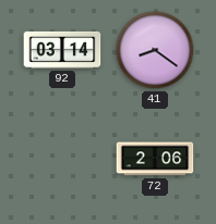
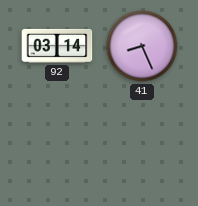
41: 8:21 -> 8:26
72: 2:06 -> none
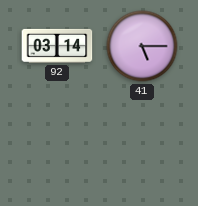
41: 8:26 -> 5:15
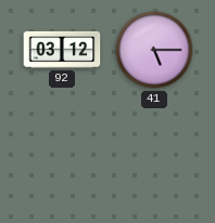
92: 03:14 -> 03:12
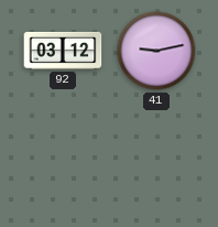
41: 5:15 -> 9:13
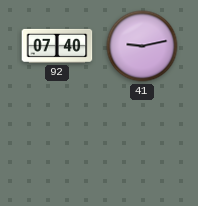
92: 03:12 -> 07:40
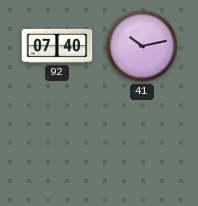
41: 9:13 -> 10:13
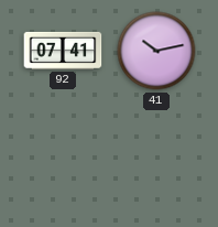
92: 07:40 -> 07:41
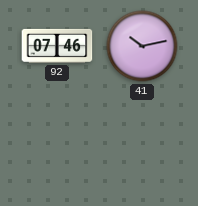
92: 07:41 -> 07:46
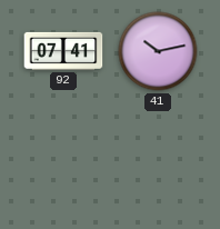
92: 07:46 -> 07:41
